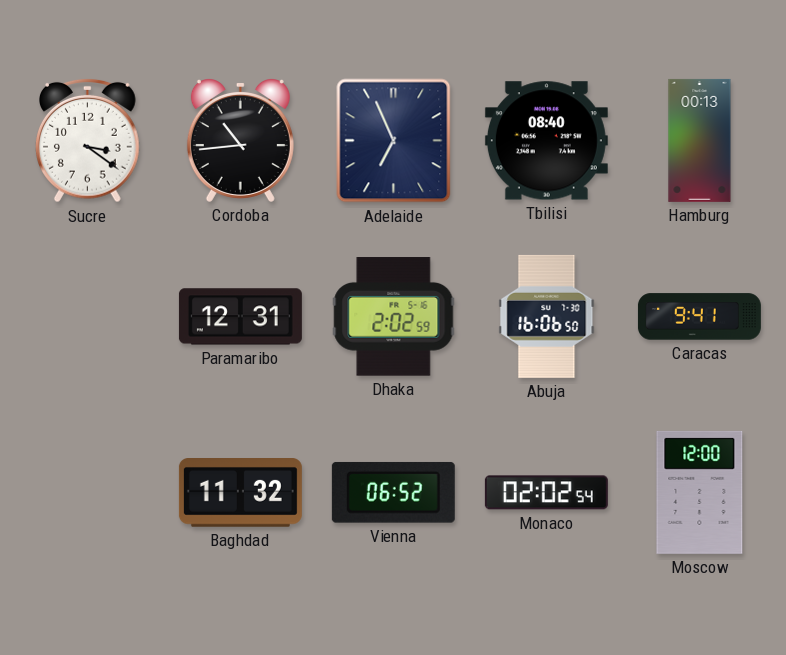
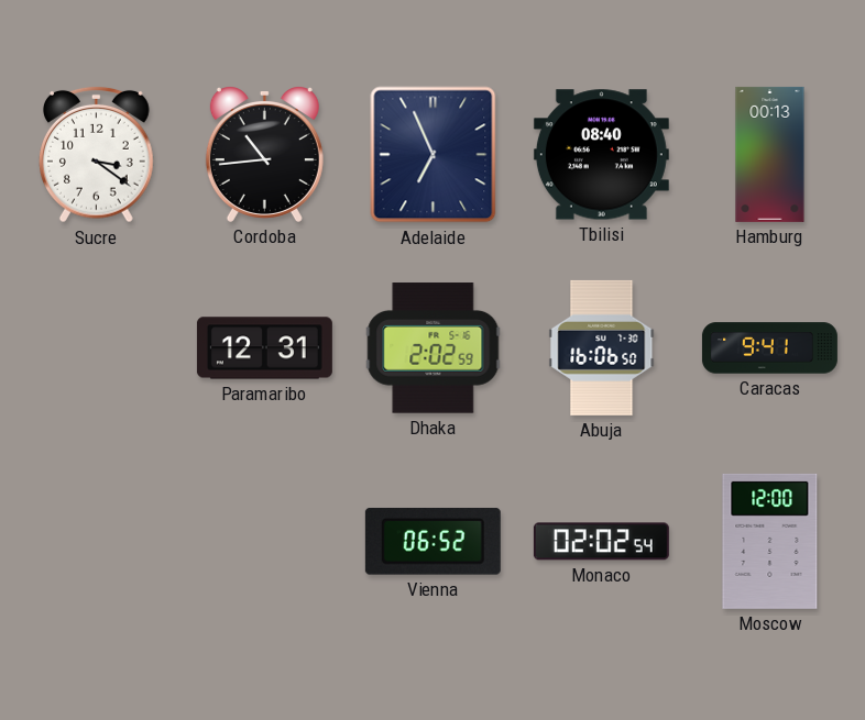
Baghdad: 11:32 -> none
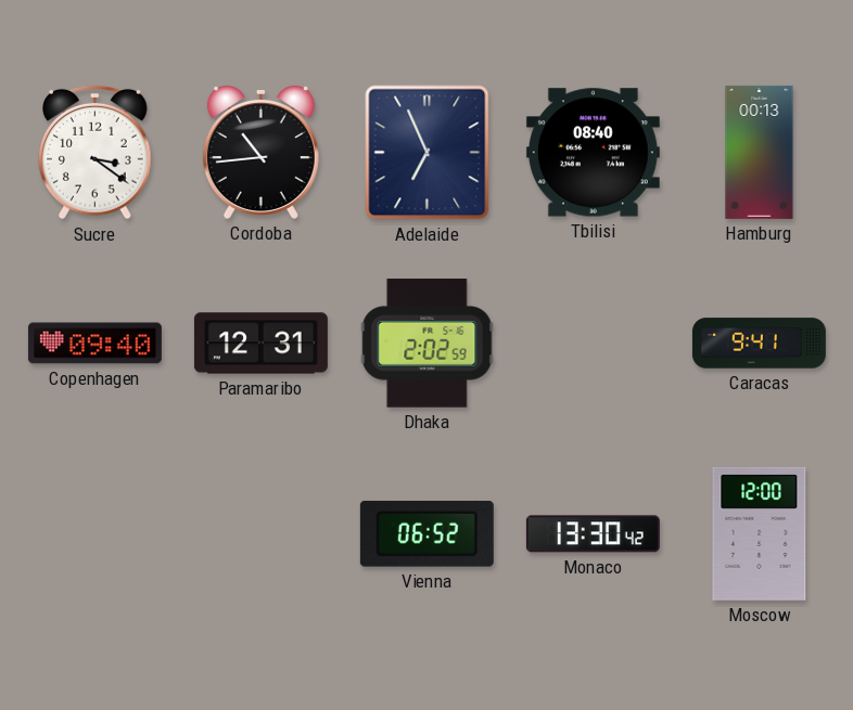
Copenhagen: none -> 09:40
Abuja: 16:06 -> none
Monaco: 02:02 -> 13:30
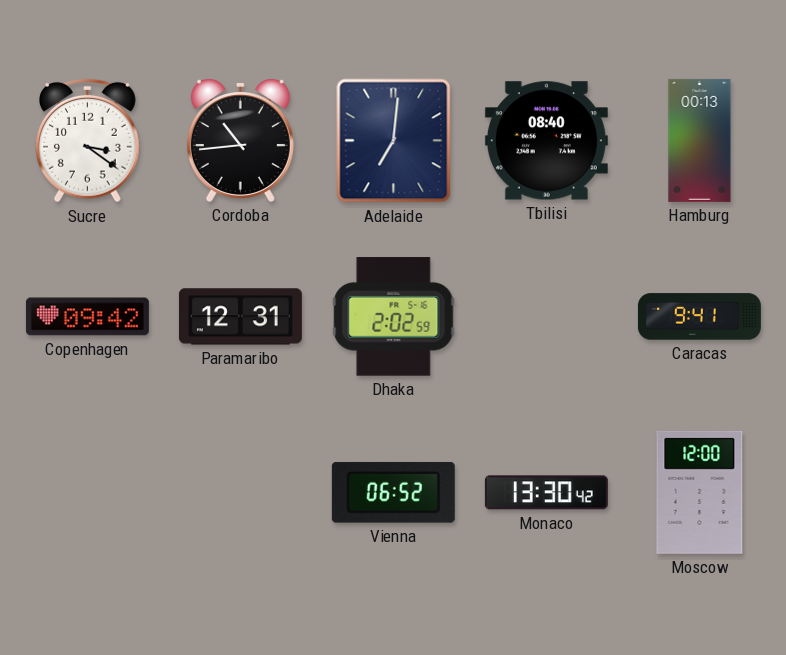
Adelaide: 6:56 -> 7:01
Copenhagen: 09:40 -> 09:42
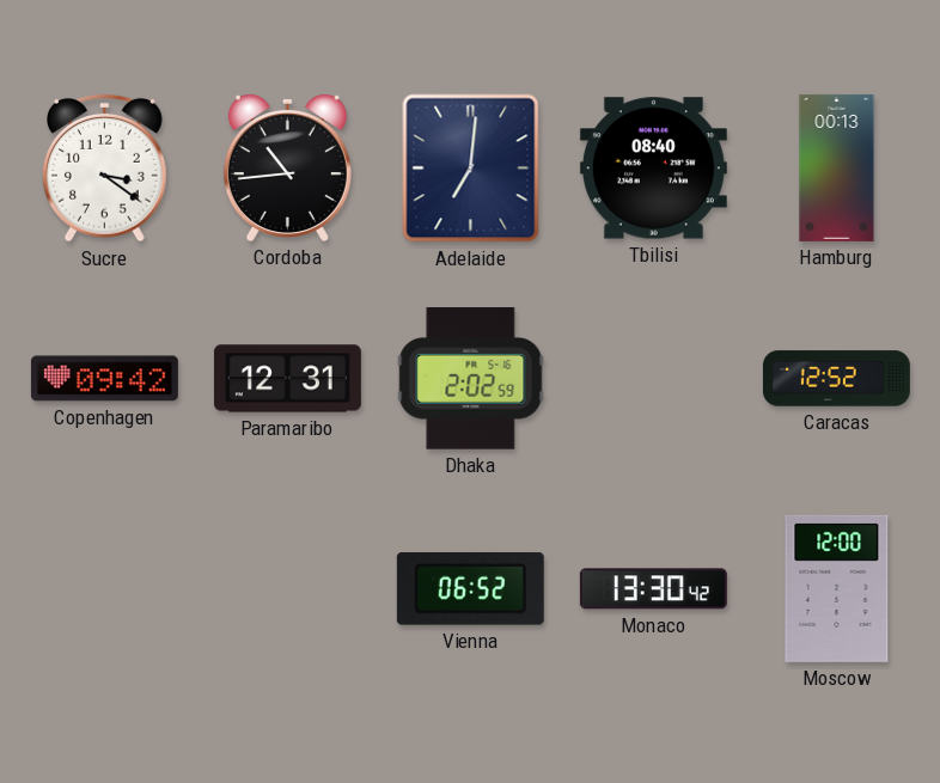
Caracas: 9:41 -> 12:52
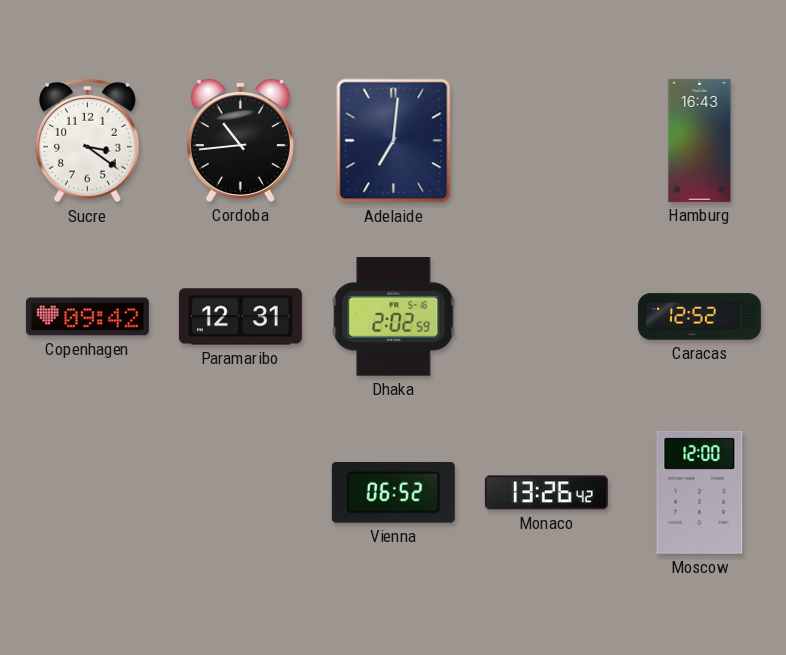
Tbilisi: 08:40 -> none
Hamburg: 00:13 -> 16:43
Monaco: 13:30 -> 13:26
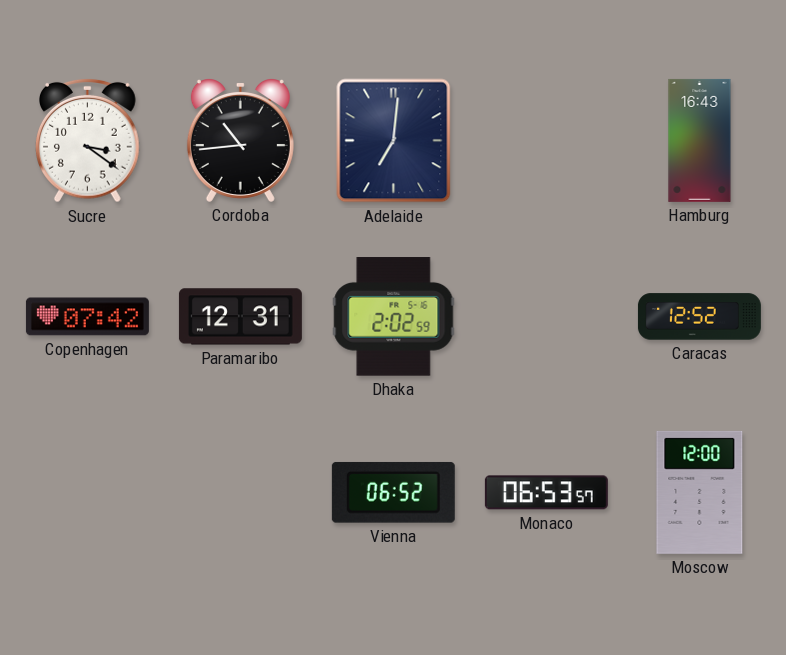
Copenhagen: 09:42 -> 07:42
Monaco: 13:26 -> 06:53
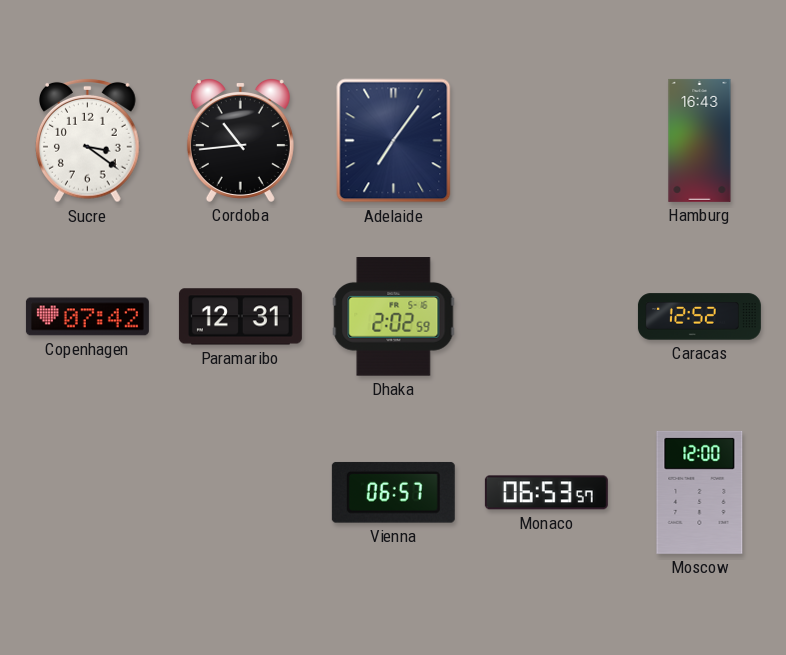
Adelaide: 7:01 -> 7:06
Vienna: 06:52 -> 06:57
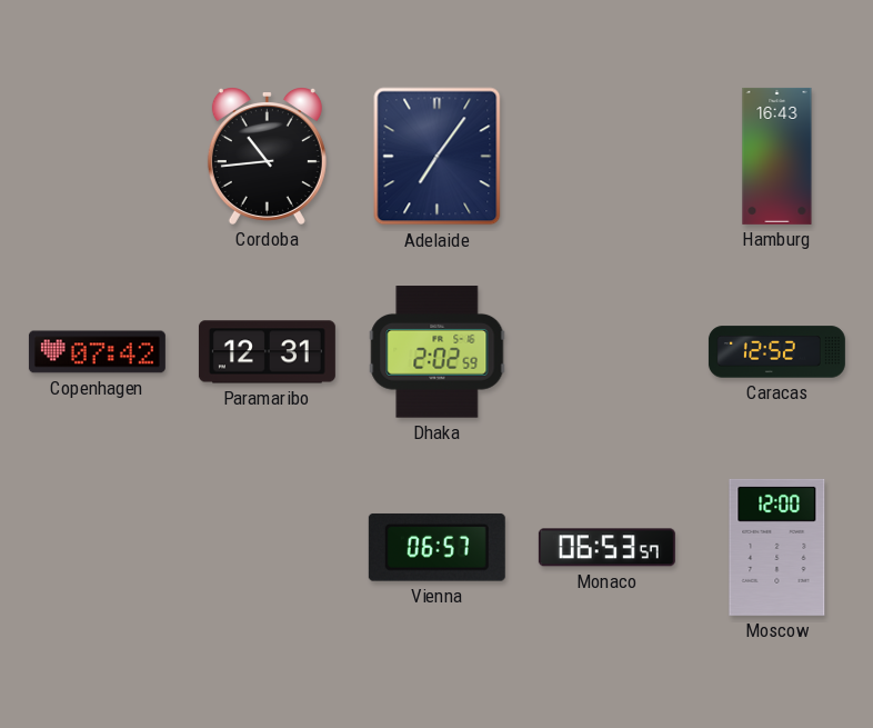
Sucre: 3:21 -> none
